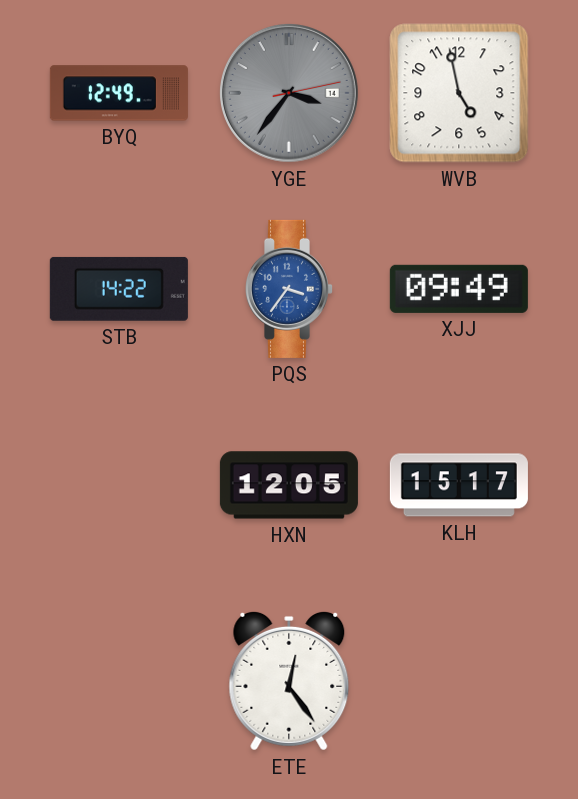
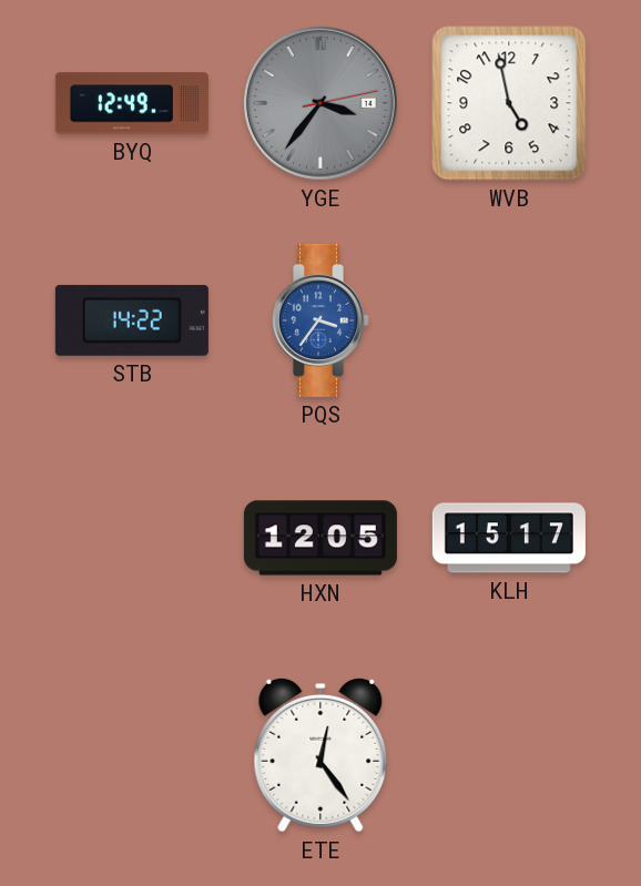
XJJ: 09:49 -> none
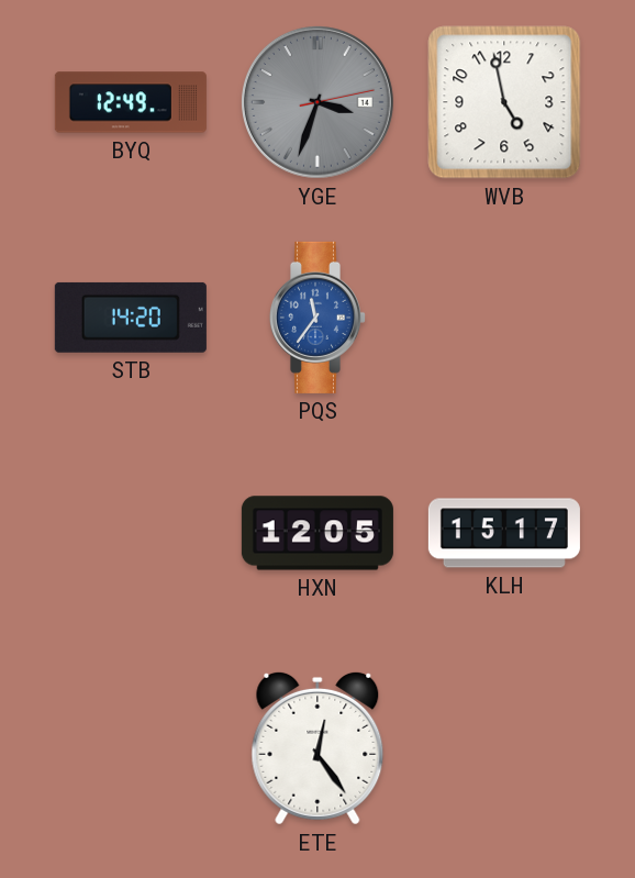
YGE: 3:36 -> 3:33
STB: 14:22 -> 14:20
PQS: 3:36 -> 11:36
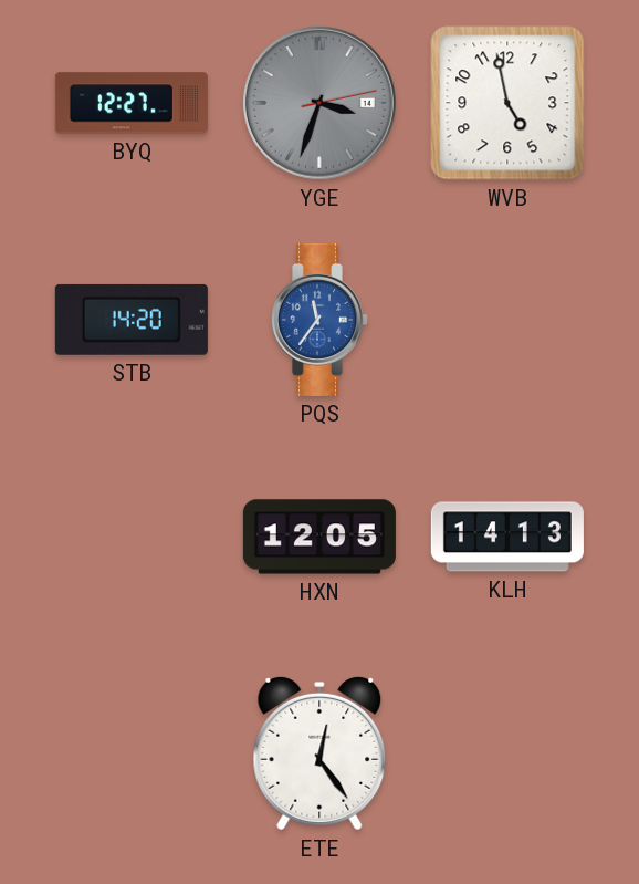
BYQ: 12:49 -> 12:27
KLH: 15:17 -> 14:13
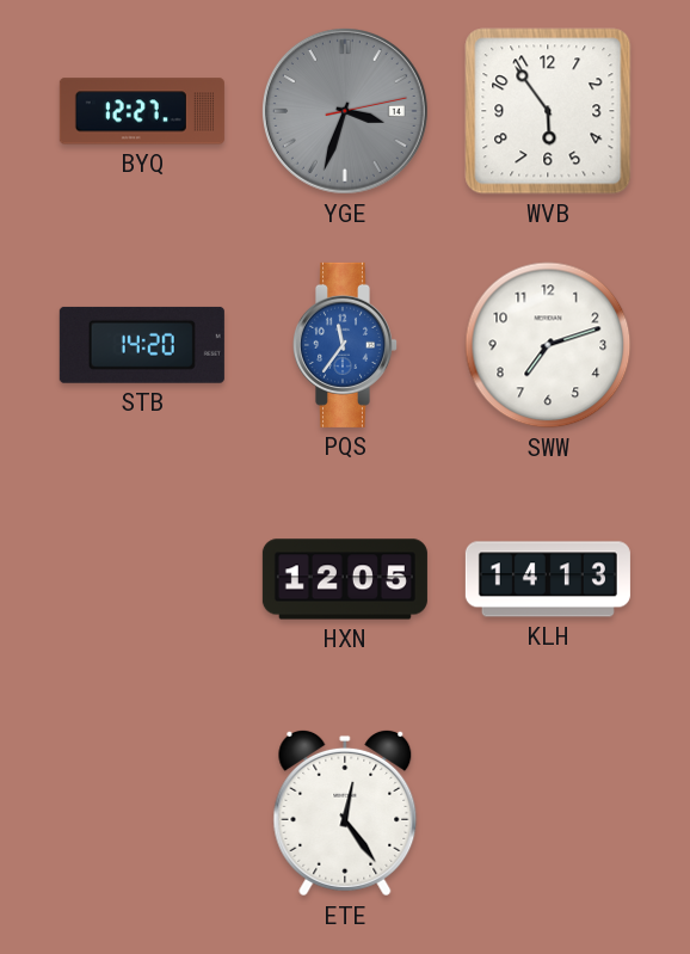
WVB: 4:58 -> 5:54
SWW: none -> 7:12
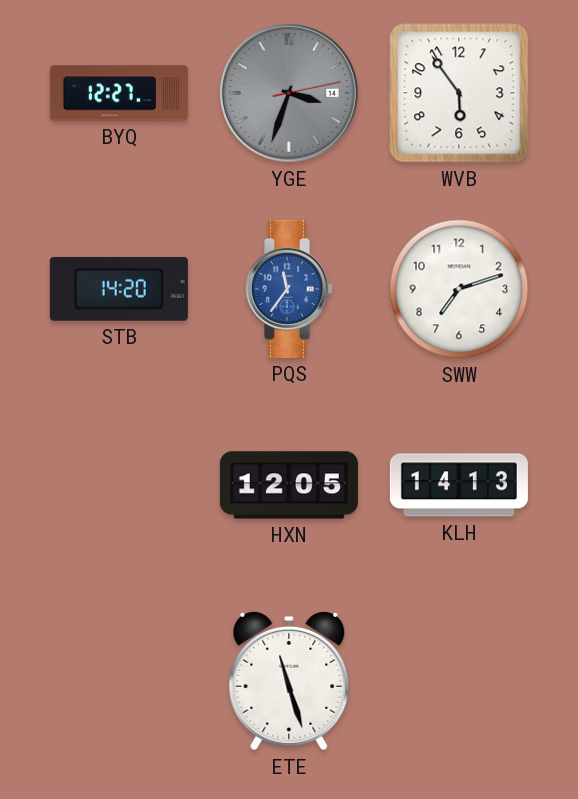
ETE: 12:24 -> 11:27
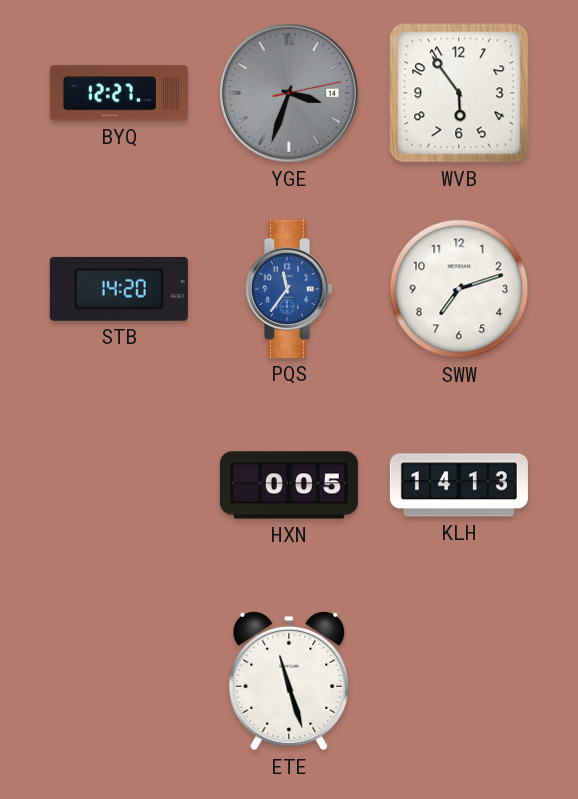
HXN: 12:05 -> 0:05
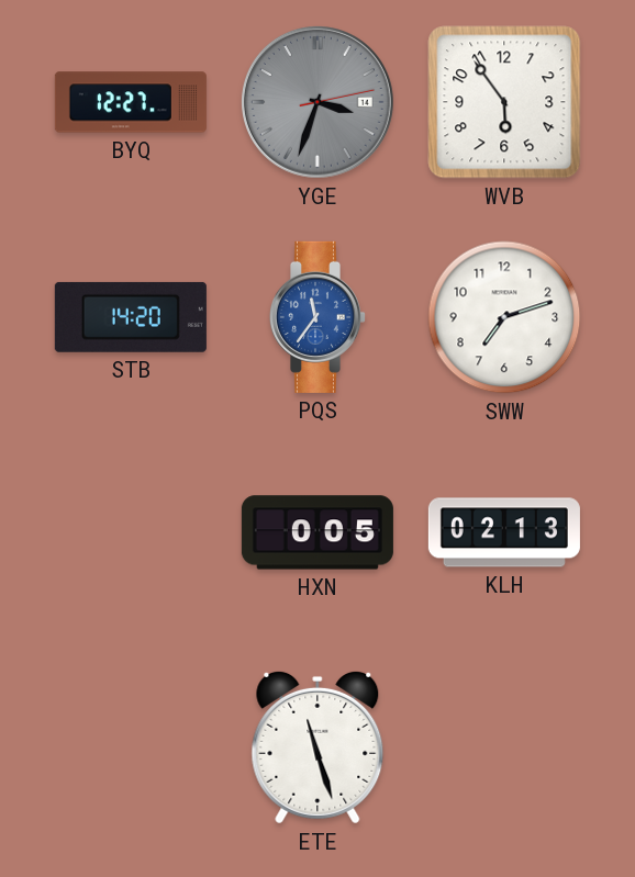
KLH: 14:13 -> 02:13
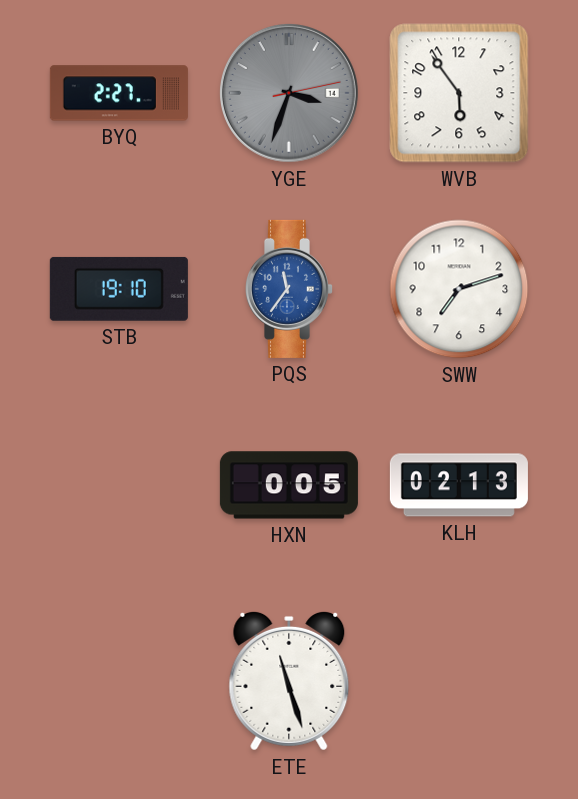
BYQ: 12:27 -> 2:27
STB: 14:20 -> 19:10
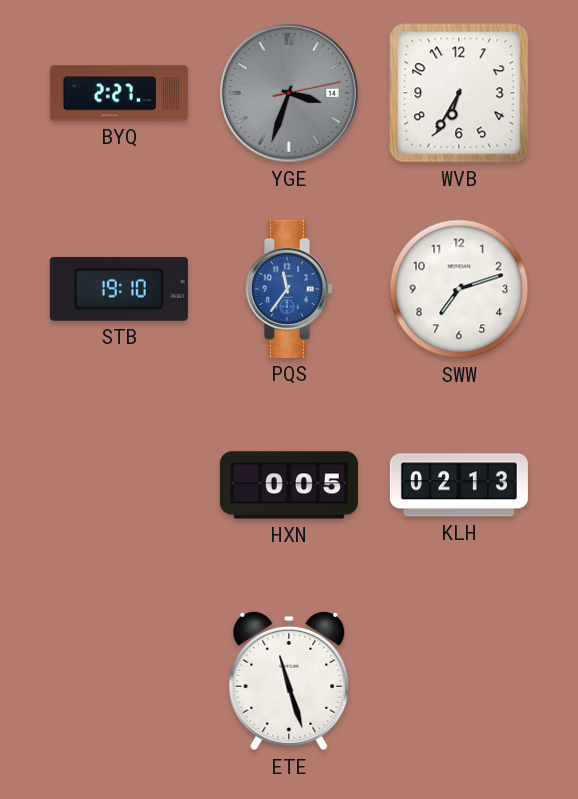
WVB: 5:54 -> 6:35
